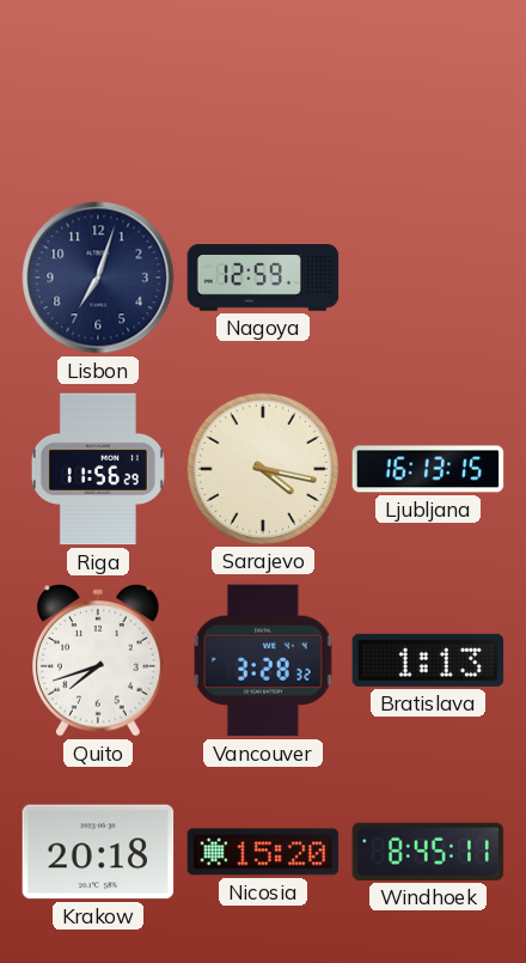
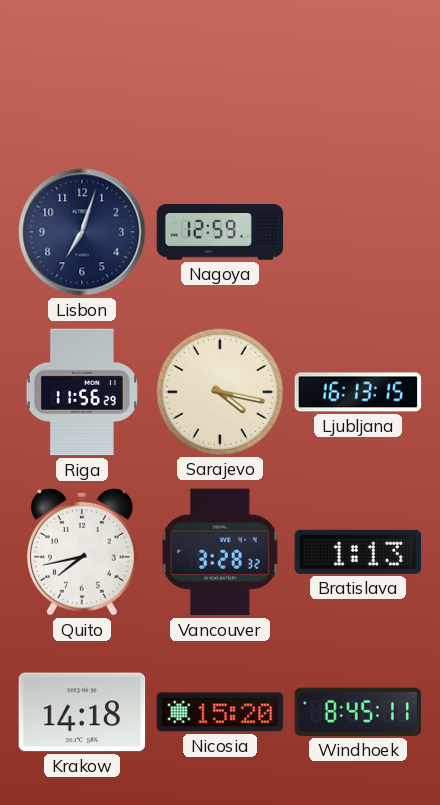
Quito: 7:42 -> 7:43
Krakow: 20:18 -> 14:18
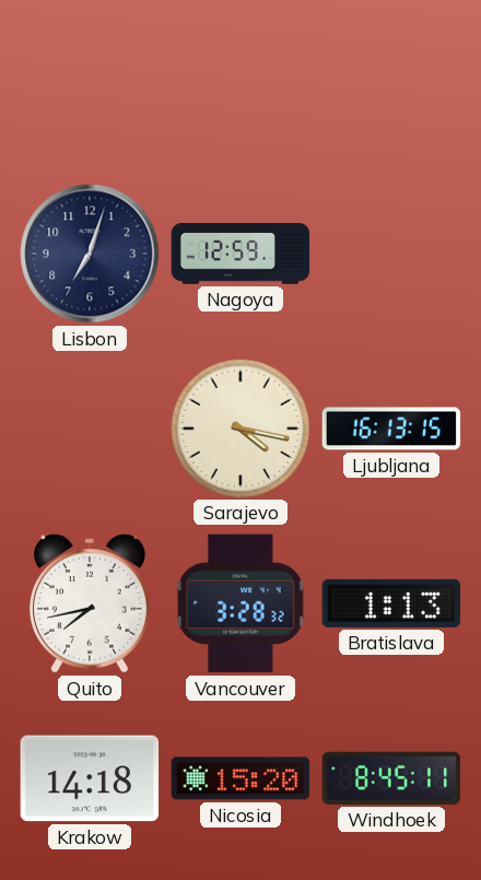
Riga: 11:56 -> none
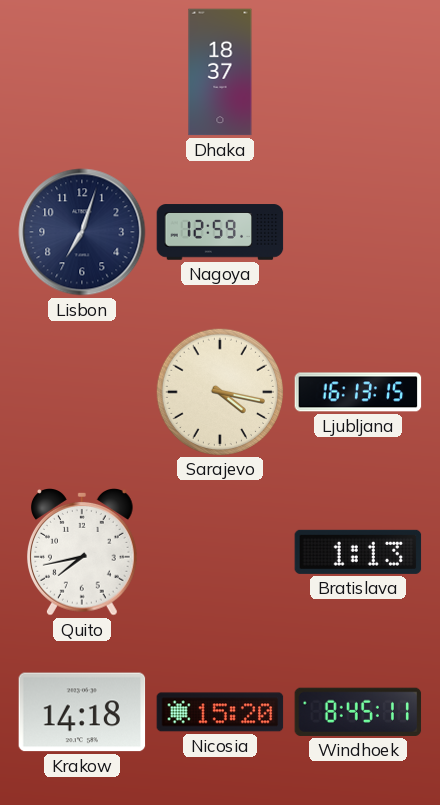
Dhaka: none -> 18:37
Vancouver: 3:28 -> none
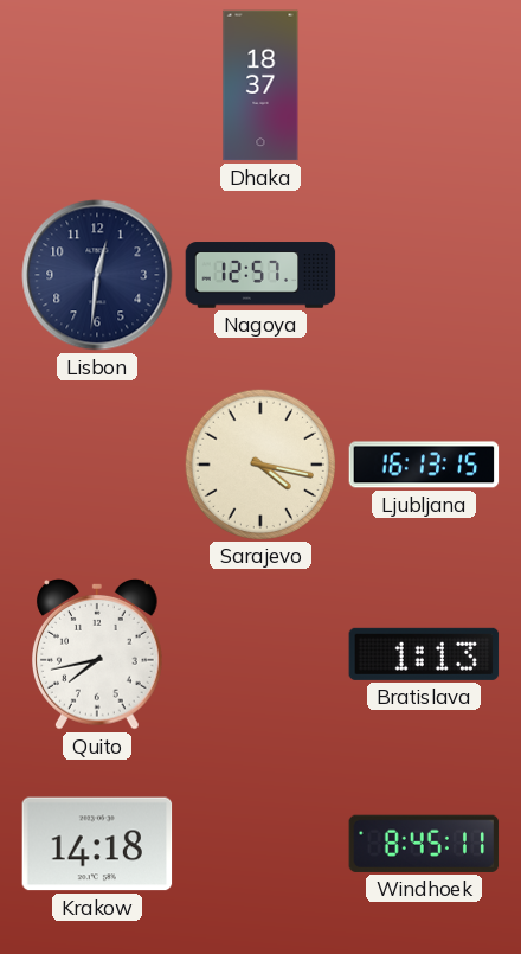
Lisbon: 7:03 -> 12:31
Nagoya: 12:59 -> 12:57
Nicosia: 15:20 -> none
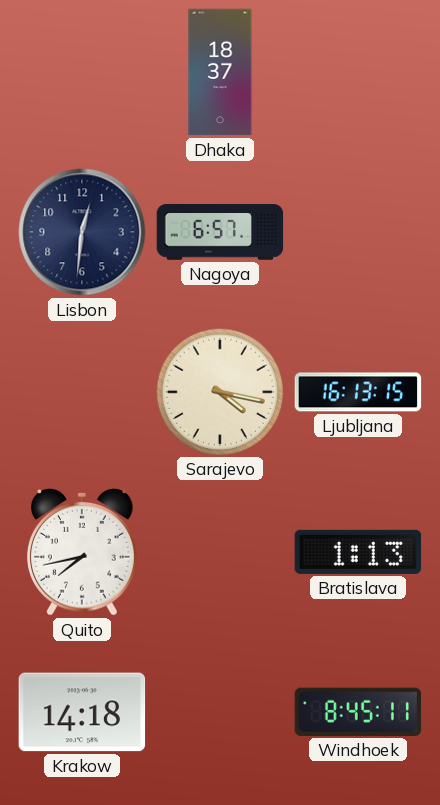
Nagoya: 12:57 -> 6:57
